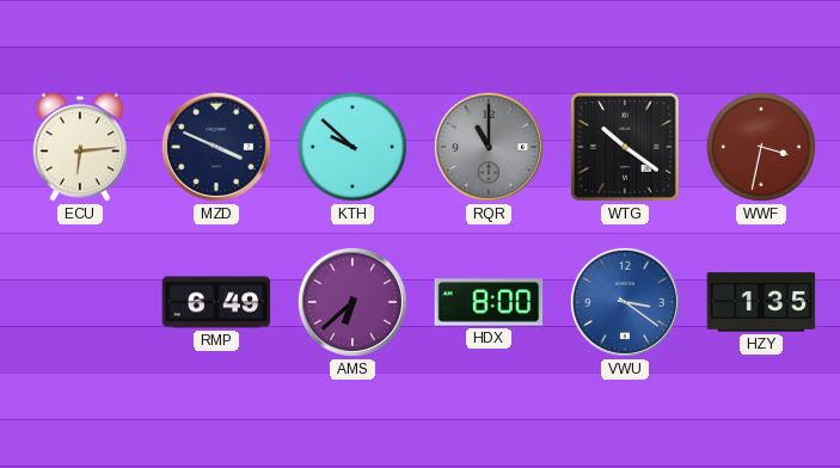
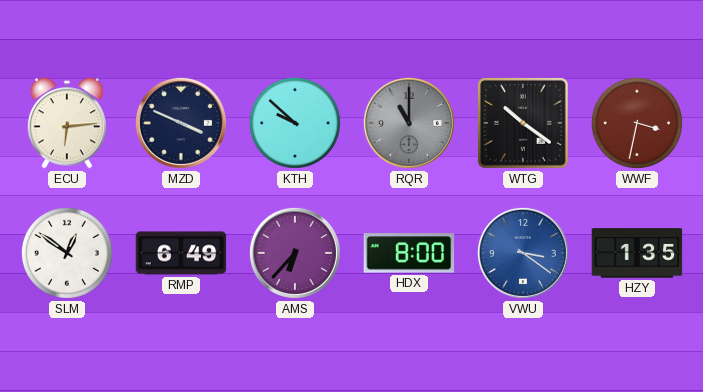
SLM: none -> 12:51
AMS: 6:38 -> 6:37
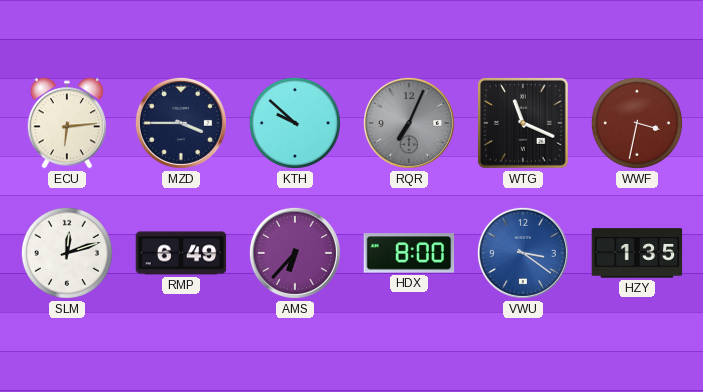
MZD: 3:49 -> 3:45
RQR: 11:00 -> 7:04
WTG: 10:21 -> 11:19
SLM: 12:51 -> 12:12
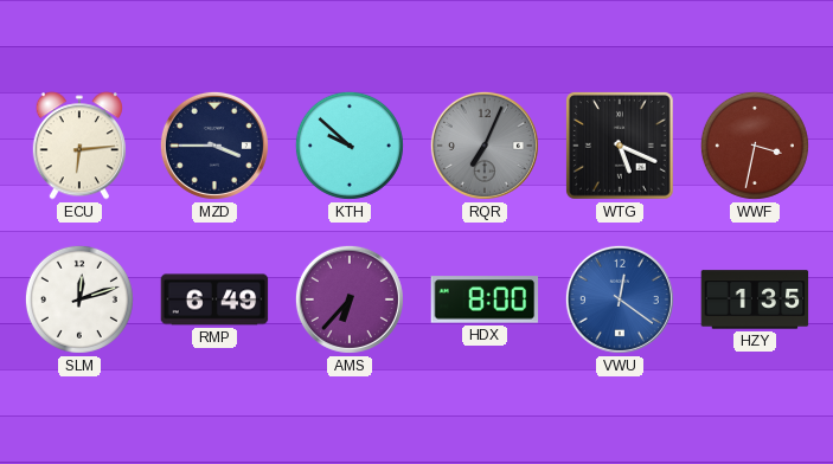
WTG: 11:19 -> 5:19
VWU: 3:21 -> 12:21
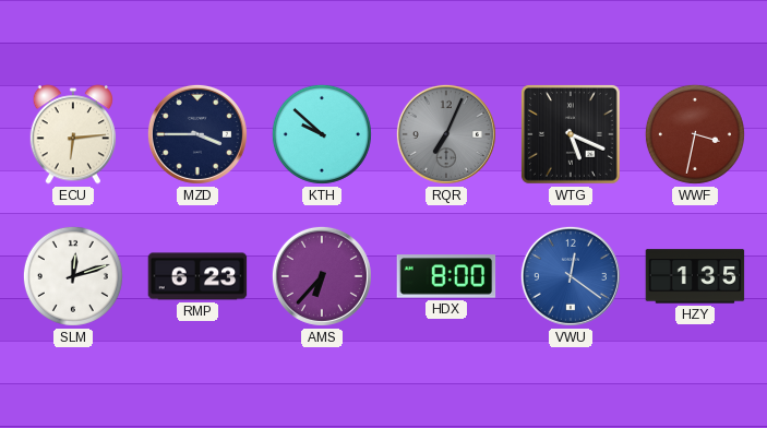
RMP: 6:49 -> 6:23
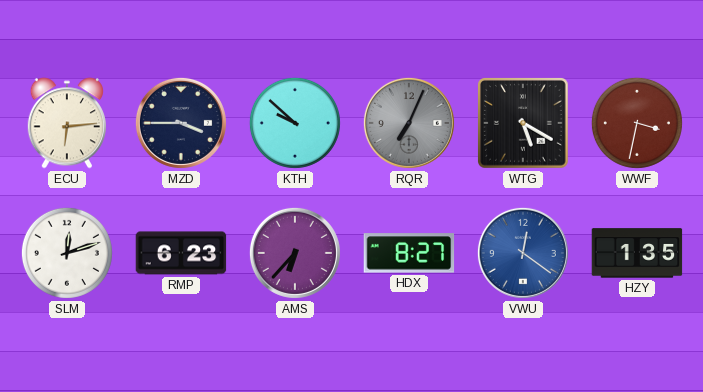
WTG: 5:19 -> 5:20
HDX: 8:00 -> 8:27
